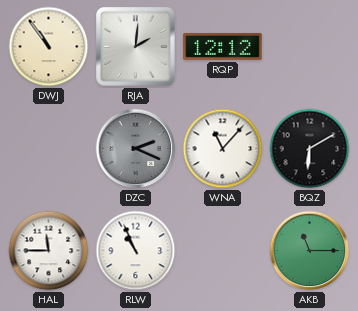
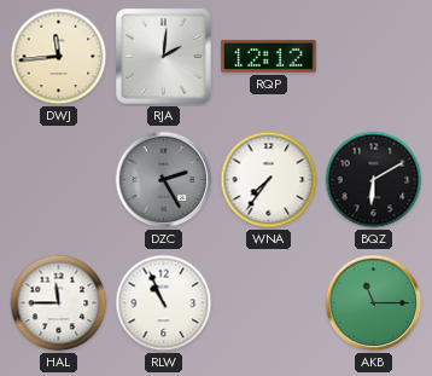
DWJ: 10:54 -> 11:44
DZC: 2:19 -> 2:25
WNA: 11:07 -> 7:36
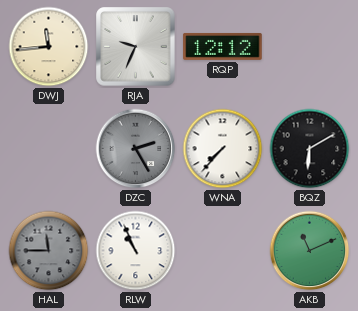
RJA: 2:01 -> 9:34
WNA: 7:36 -> 7:37
HAL dial: white -> grey
AKB: 11:15 -> 11:11
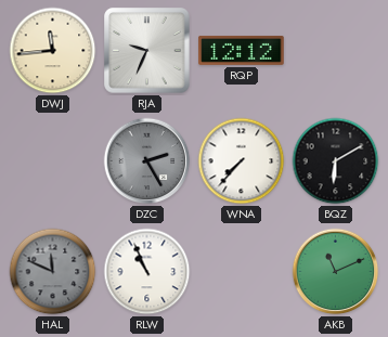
HAL: 11:45 -> 11:49
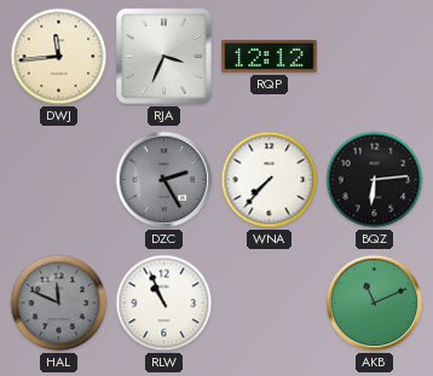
RJA: 9:34 -> 3:34
BQZ: 6:10 -> 6:14
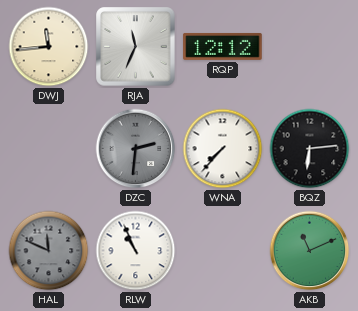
RJA: 3:34 -> 11:34
DZC: 2:25 -> 2:31
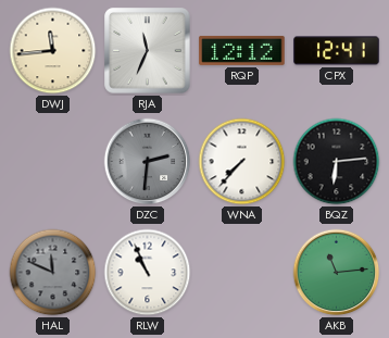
CPX: none -> 12:41
AKB: 11:11 -> 11:14
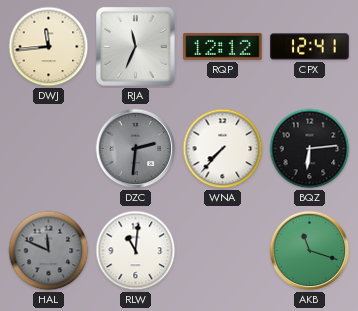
RLW: 10:56 -> 11:01
AKB: 11:14 -> 11:18
